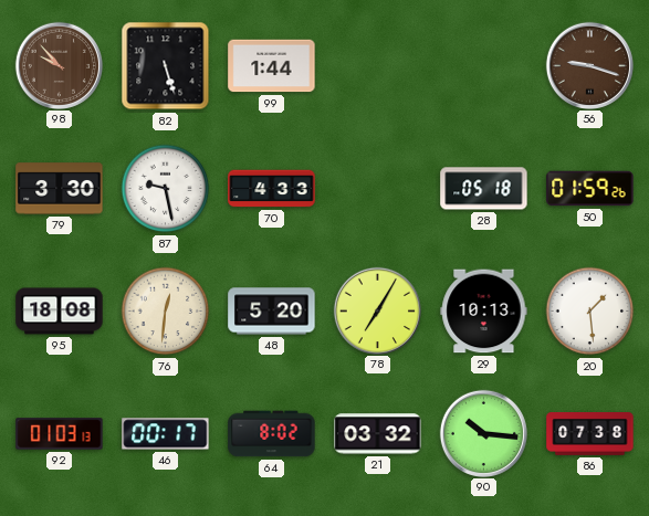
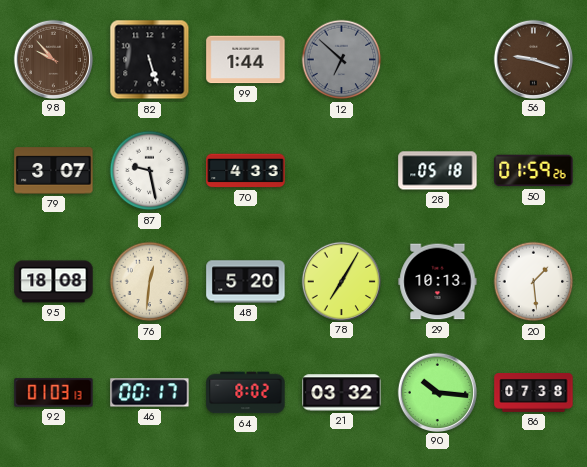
12: none -> 6:52
79: 3:30 -> 3:07
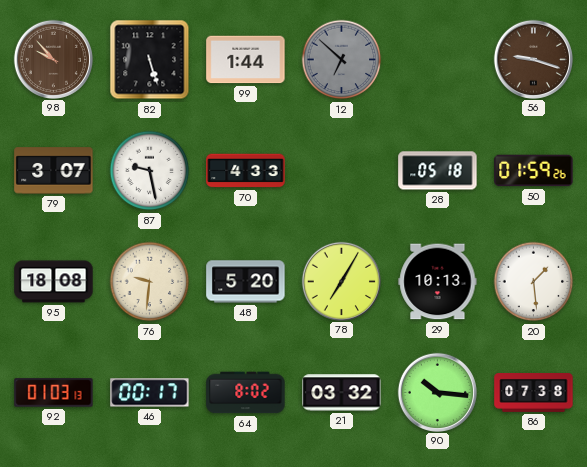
76: 12:31 -> 9:31
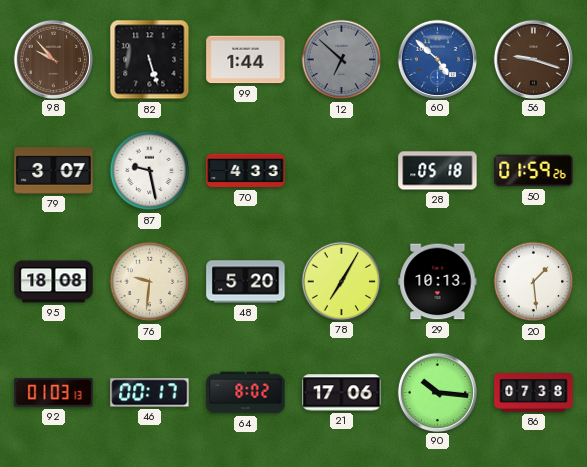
60: none -> 4:52
21: 03:32 -> 17:06
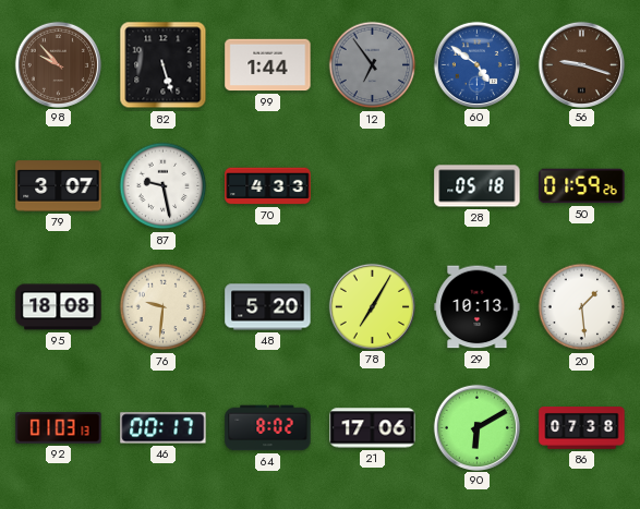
12: 6:52 -> 6:54
60: 4:52 -> 4:51
90: 10:16 -> 6:10
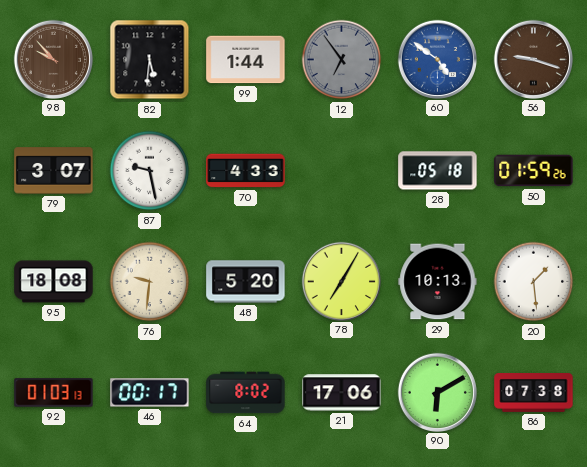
82: 5:27 -> 5:31
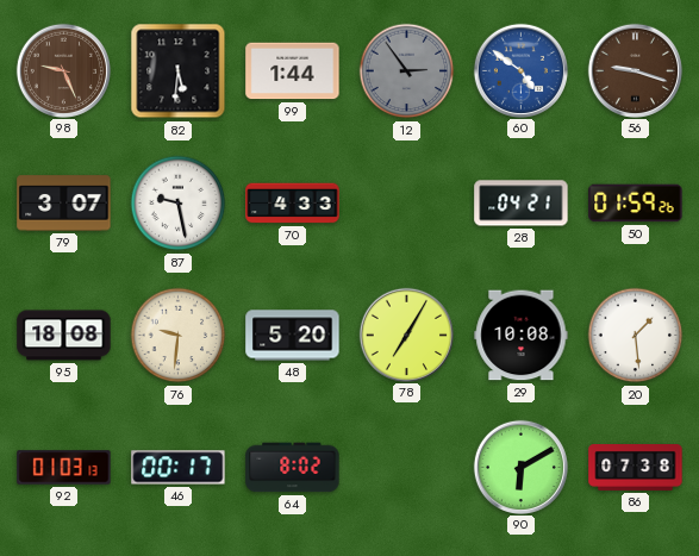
98: 9:53 -> 9:26
12: 6:54 -> 2:54
28: 05:18 -> 04:21
29: 10:13 -> 10:08
21: 17:06 -> none
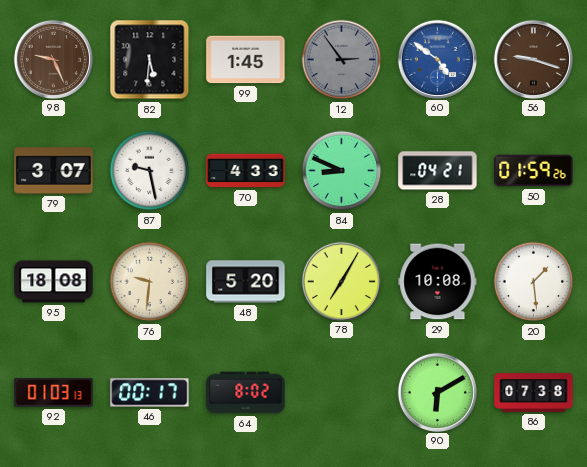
99: 1:44 -> 1:45
84: none -> 8:49
